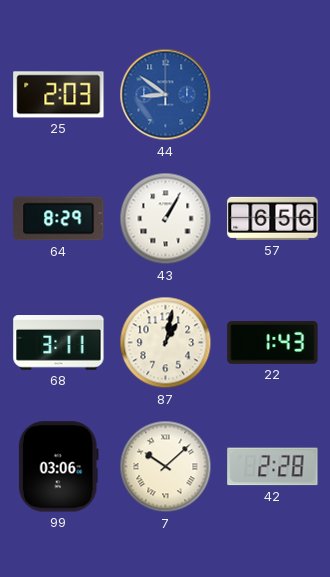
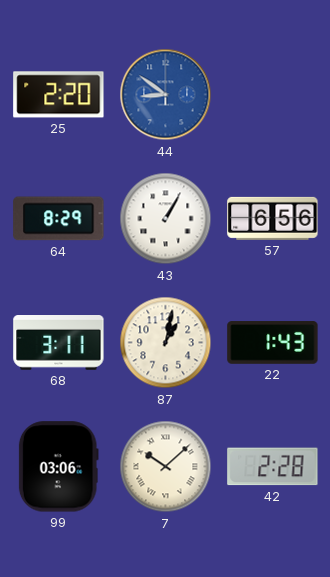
25: 2:03 -> 2:20
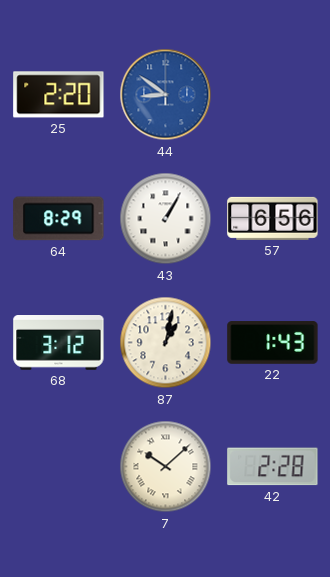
68: 3:11 -> 3:12
99: 03:06 -> none
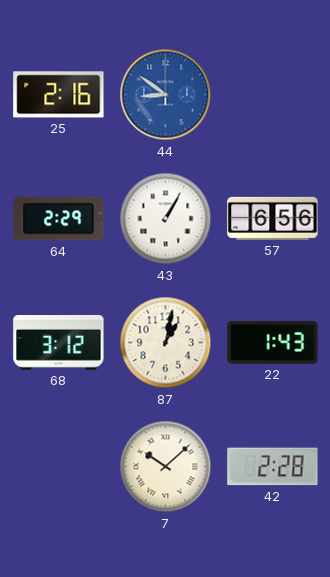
25: 2:20 -> 2:16
64: 8:29 -> 2:29
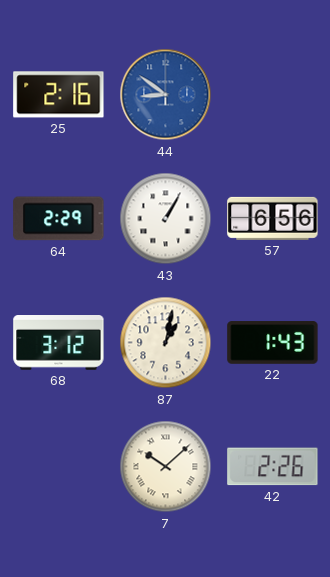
42: 2:28 -> 2:26
